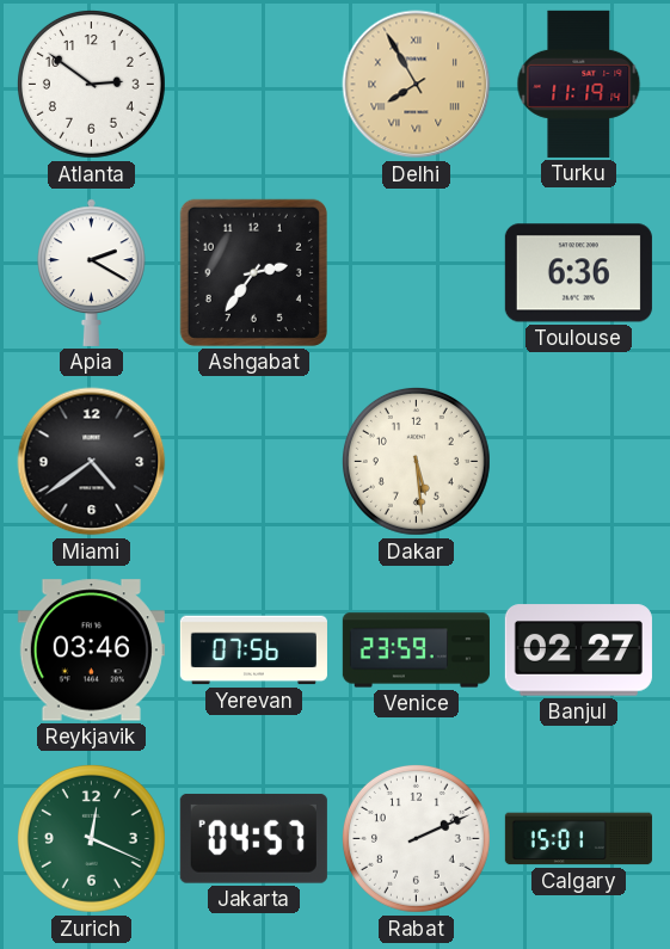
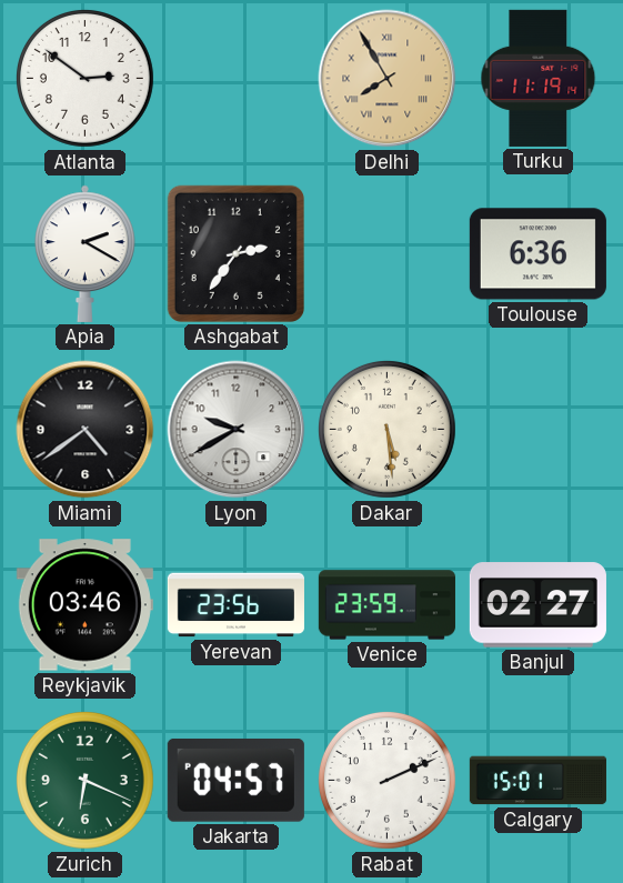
Lyon: none -> 9:40
Yerevan: 07:56 -> 23:56
Zurich: 12:19 -> 6:19
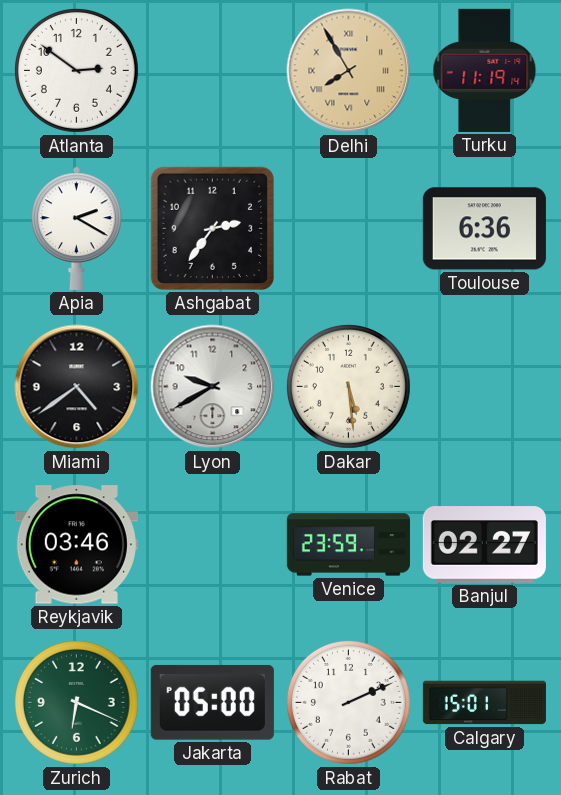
Yerevan: 23:56 -> none
Jakarta: 04:57 -> 05:00
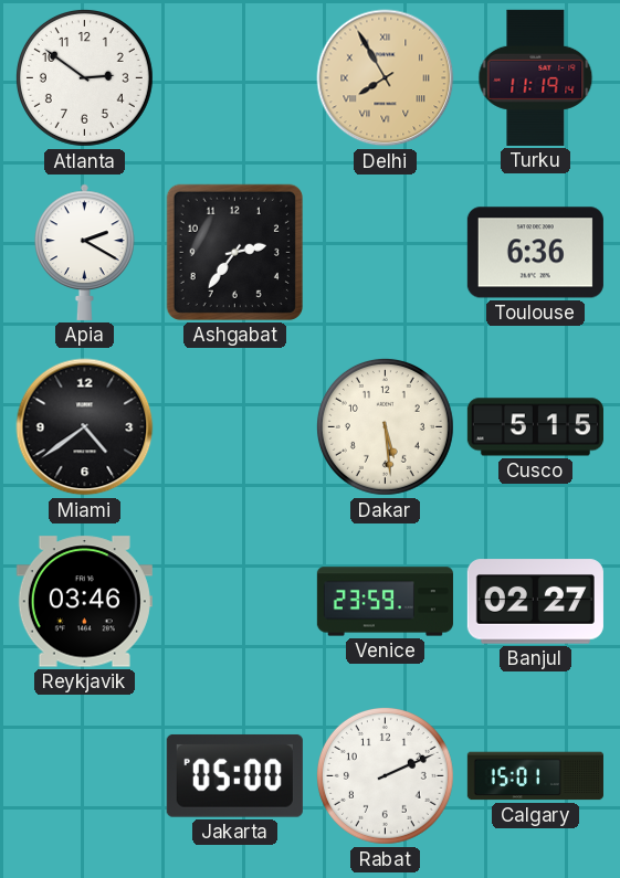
Lyon: 9:40 -> none
Cusco: none -> 5:15
Zurich: 6:19 -> none
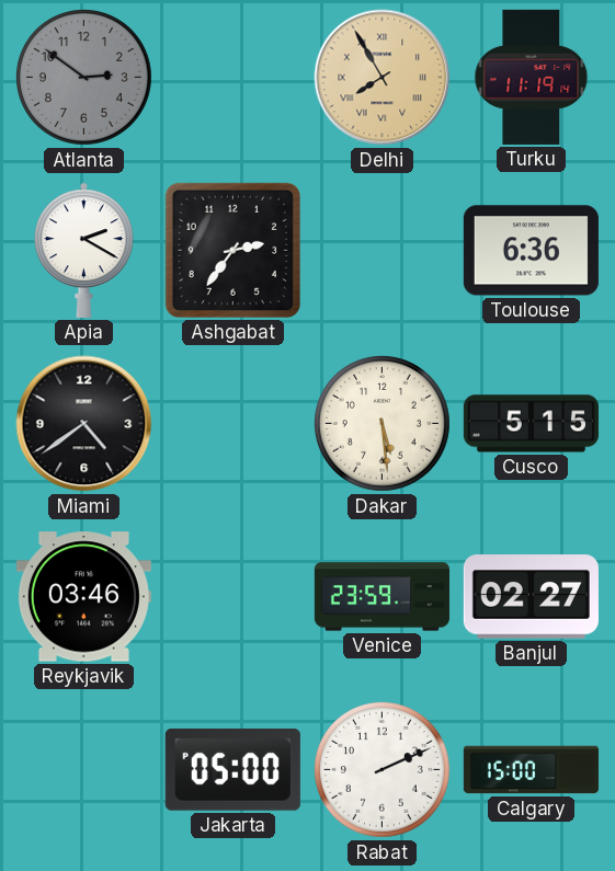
Atlanta dial: white -> grey
Calgary: 15:01 -> 15:00
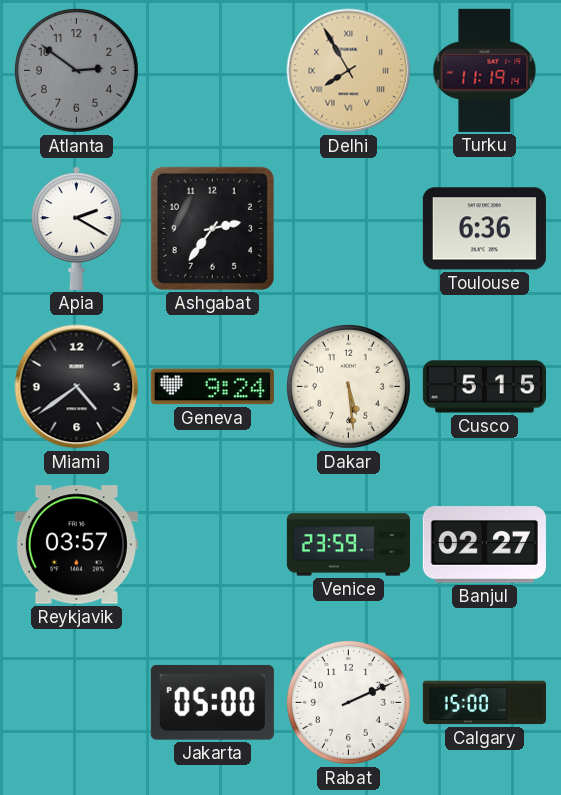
Geneva: none -> 9:24
Reykjavik: 03:46 -> 03:57
